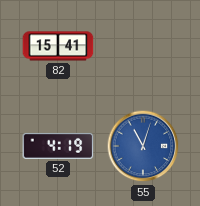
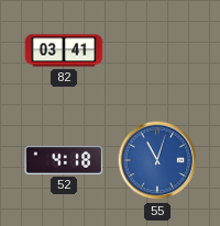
82: 15:41 -> 03:41
52: 4:19 -> 4:18
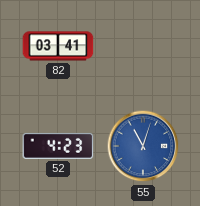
52: 4:18 -> 4:23
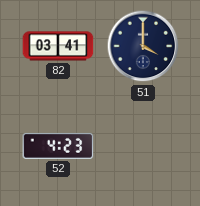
51: none -> 4:00
55: 11:03 -> none
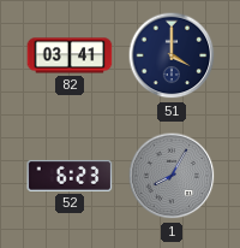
52: 4:23 -> 6:23
1: none -> 8:05
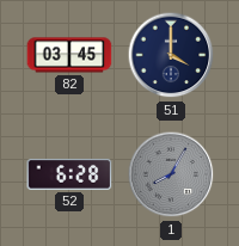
82: 03:41 -> 03:45
52: 6:23 -> 6:28
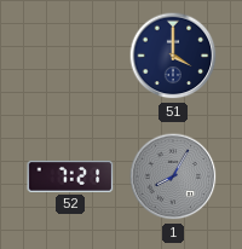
82: 03:45 -> none
52: 6:28 -> 7:21
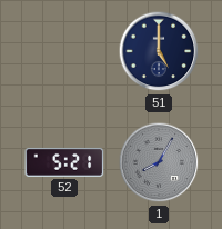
51: 4:00 -> 5:00
52: 7:21 -> 5:21
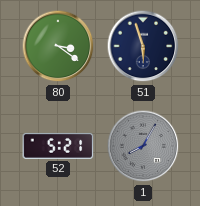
80: none -> 3:21
51: 5:00 -> 5:57
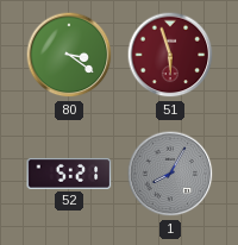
51 dial: navy -> burgundy
